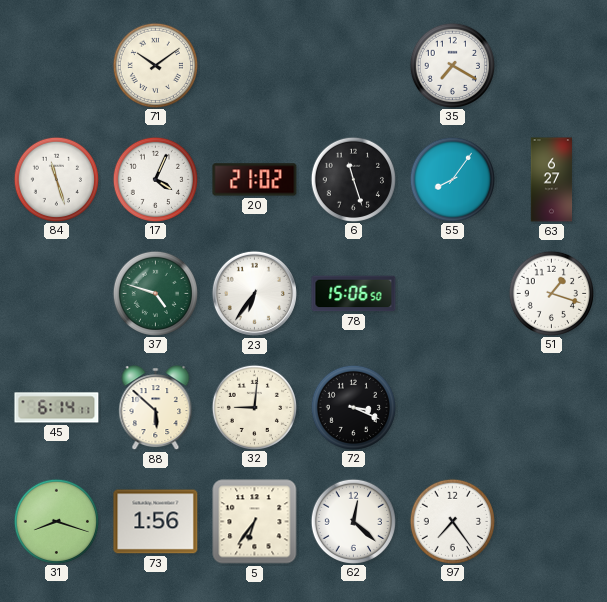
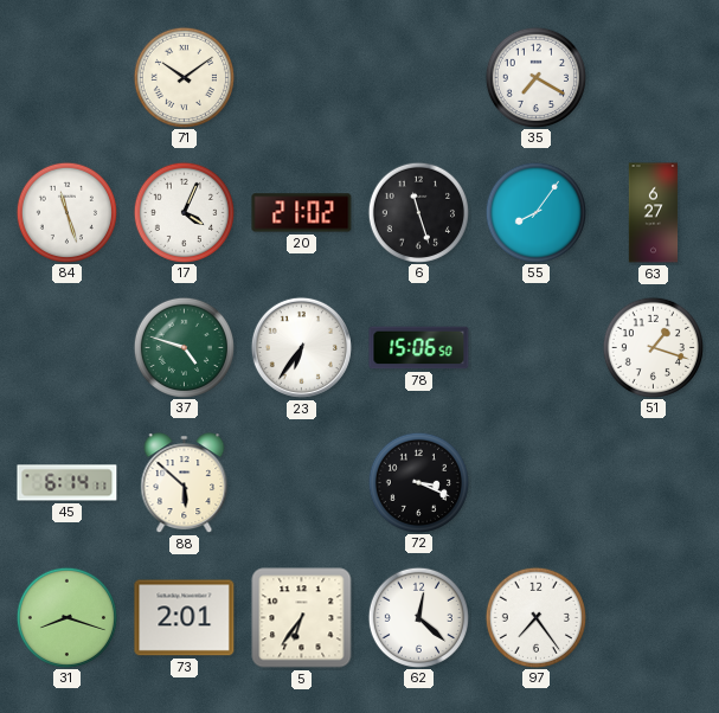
32: 9:01 -> none
73: 1:56 -> 2:01
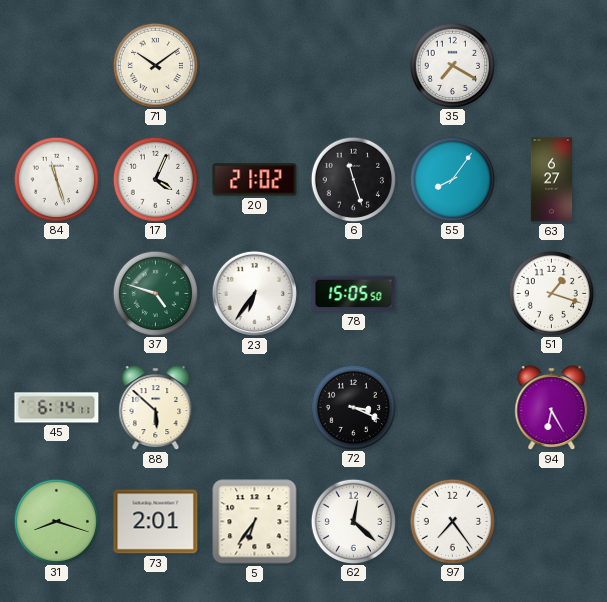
78: 15:06 -> 15:05
94: none -> 6:25
